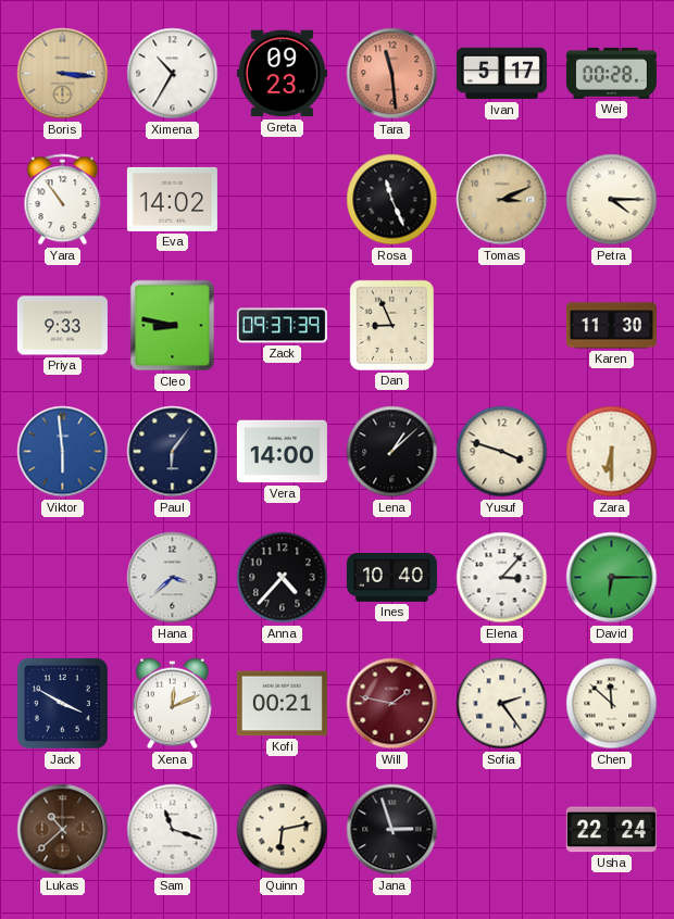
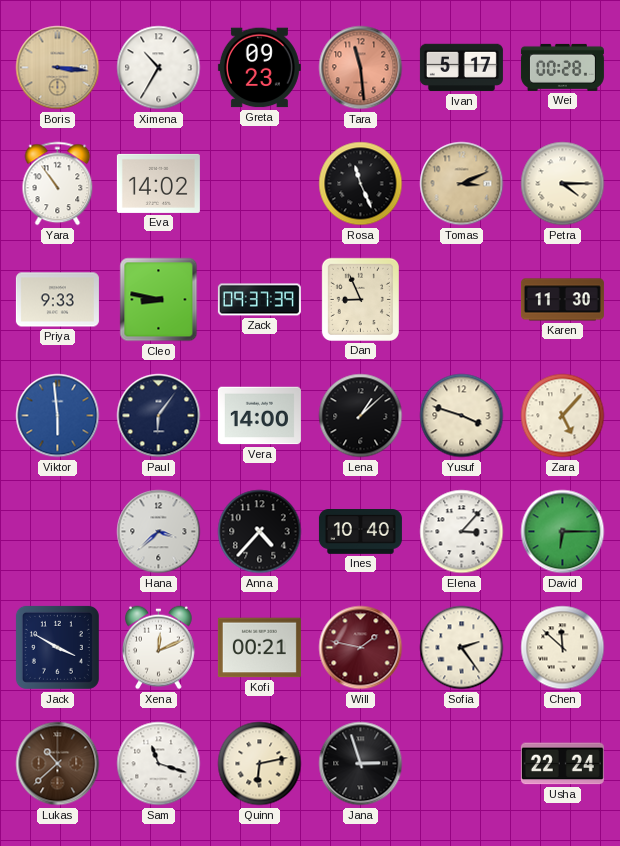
Zara: 6:30 -> 5:07
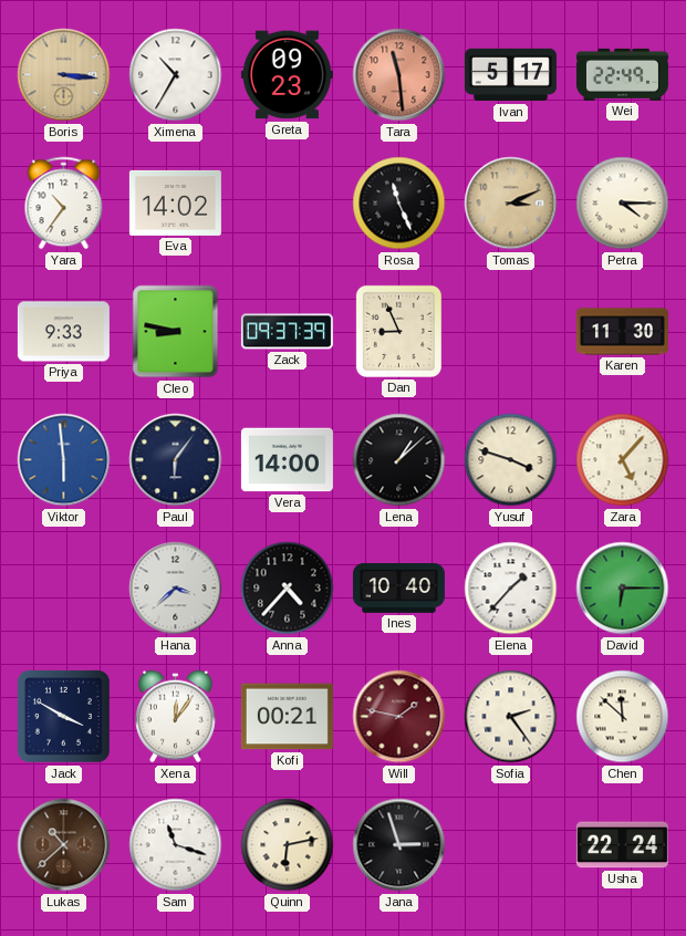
Wei: 00:28 -> 22:49
Yara: 10:54 -> 10:36
Elena: 3:07 -> 1:37
Xena: 12:11 -> 12:06
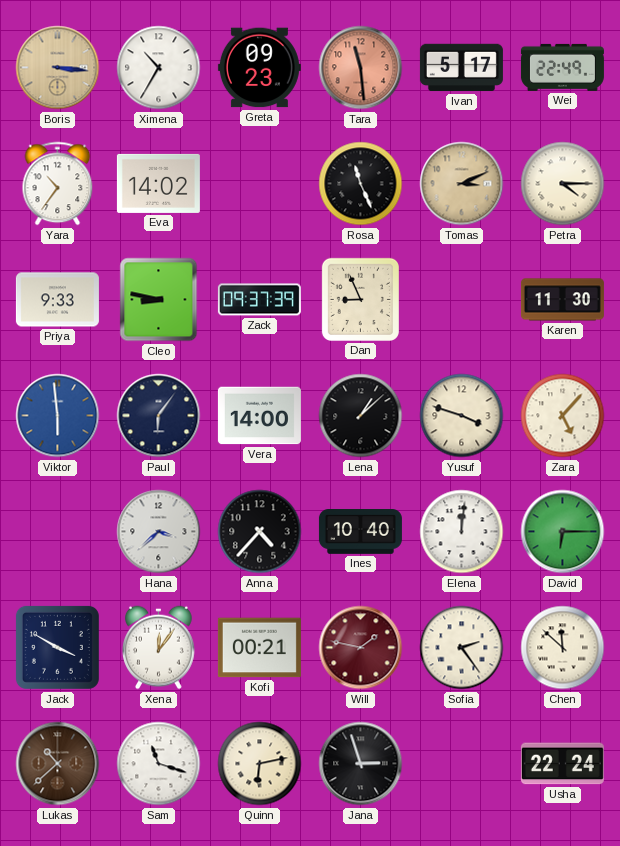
Elena: 1:37 -> 12:01
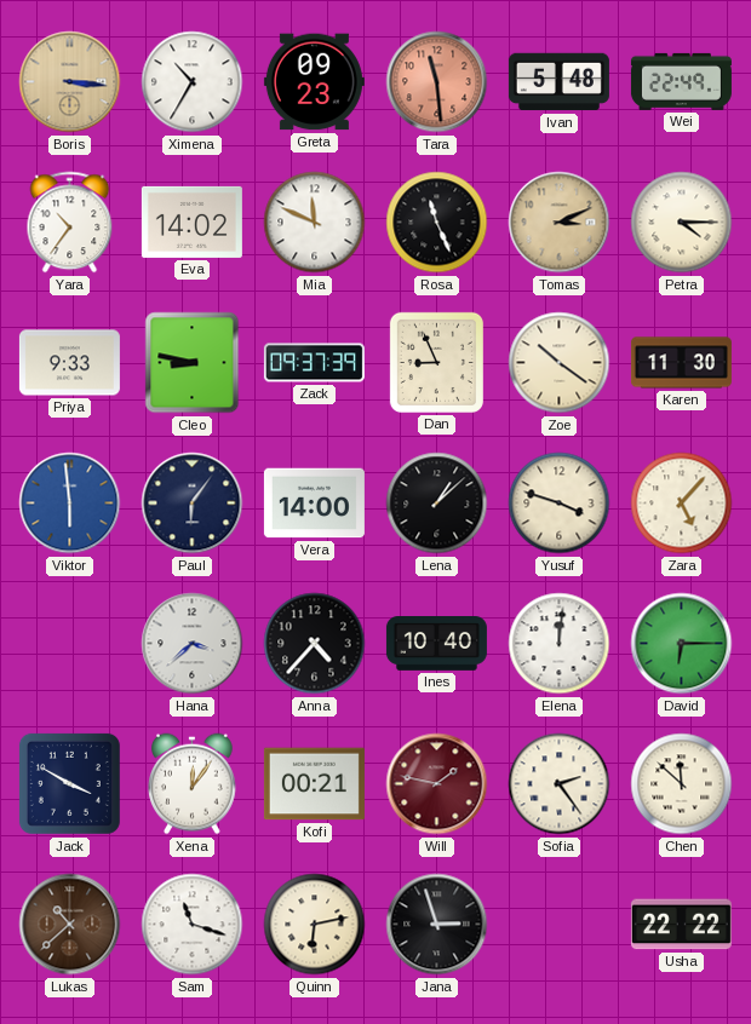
Ivan: 5:17 -> 5:48
Mia: none -> 11:49
Zoe: none -> 10:21
Usha: 22:24 -> 22:22
